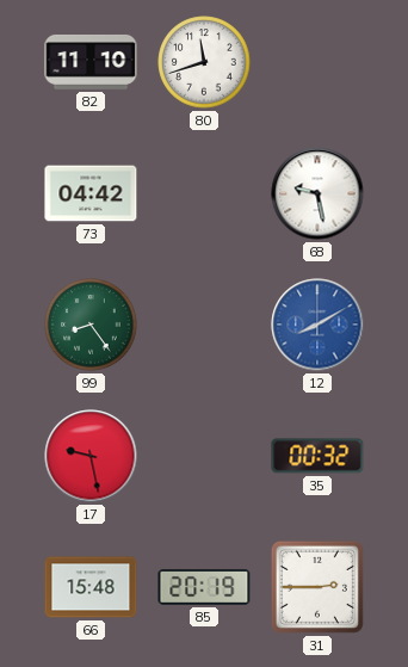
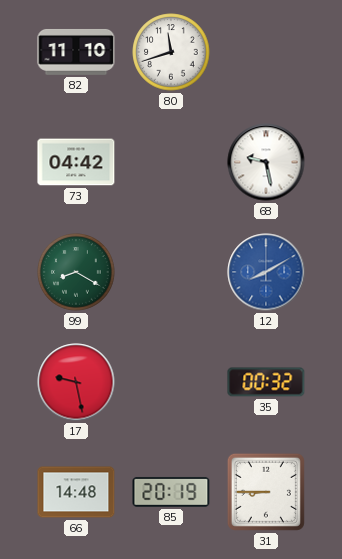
99: 8:24 -> 8:20
66: 15:48 -> 14:48
31: 2:45 -> 8:45
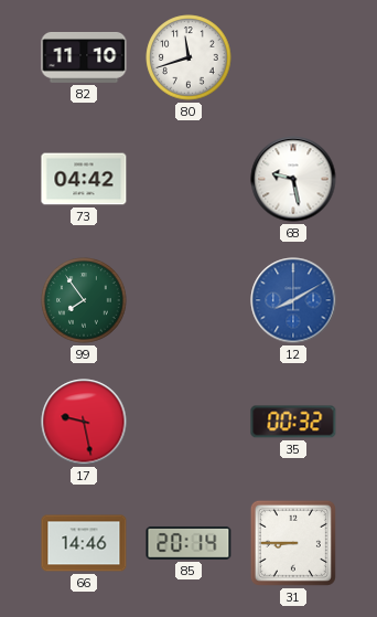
99: 8:20 -> 7:54
66: 14:48 -> 14:46
85: 20:19 -> 20:14
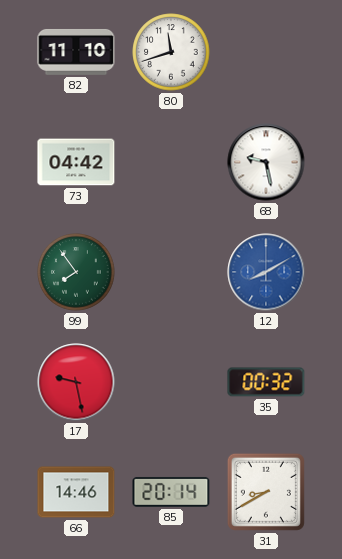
31: 8:45 -> 8:40
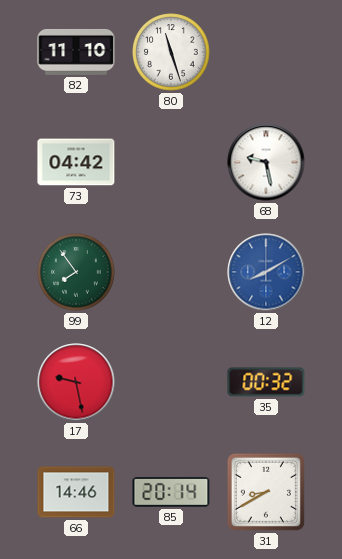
80: 11:42 -> 11:27
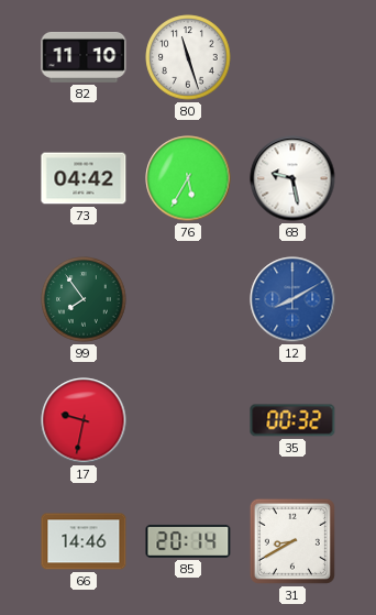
76: none -> 5:35
17: 9:28 -> 9:32
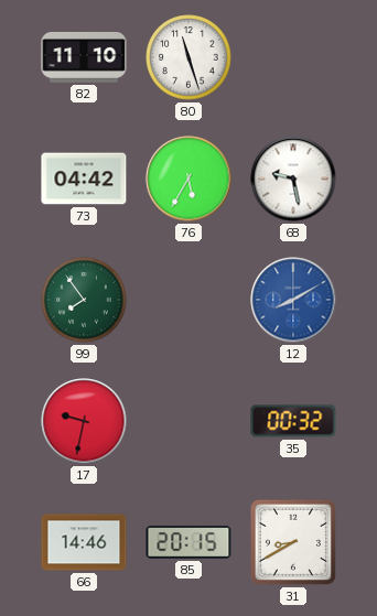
85: 20:14 -> 20:15
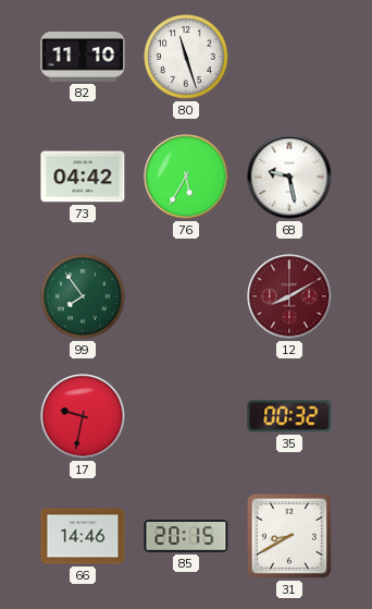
12 dial: blue -> burgundy
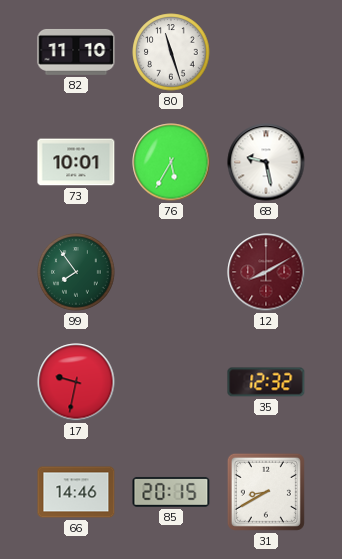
73: 04:42 -> 10:01
35: 00:32 -> 12:32
